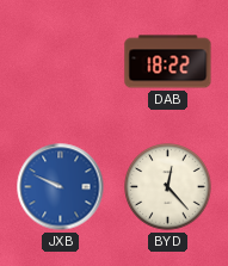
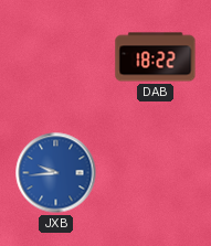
JXB: 9:49 -> 9:44
BYD: 12:23 -> none
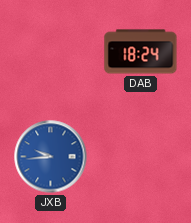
DAB: 18:22 -> 18:24
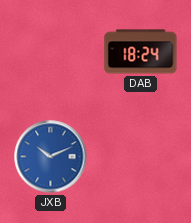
JXB: 9:44 -> 10:11
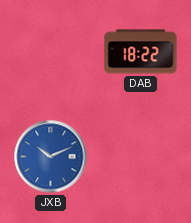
DAB: 18:24 -> 18:22
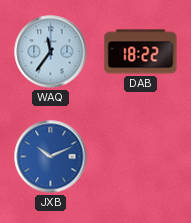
WAQ: none -> 11:36
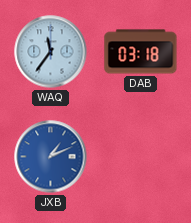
DAB: 18:22 -> 03:18
JXB: 10:11 -> 1:11
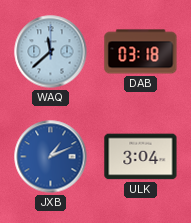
WAQ: 11:36 -> 11:38
ULK: none -> 3:04
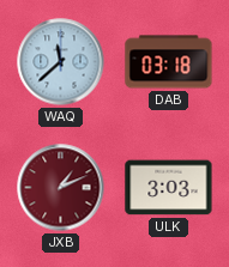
JXB dial: blue -> burgundy
ULK: 3:04 -> 3:03
